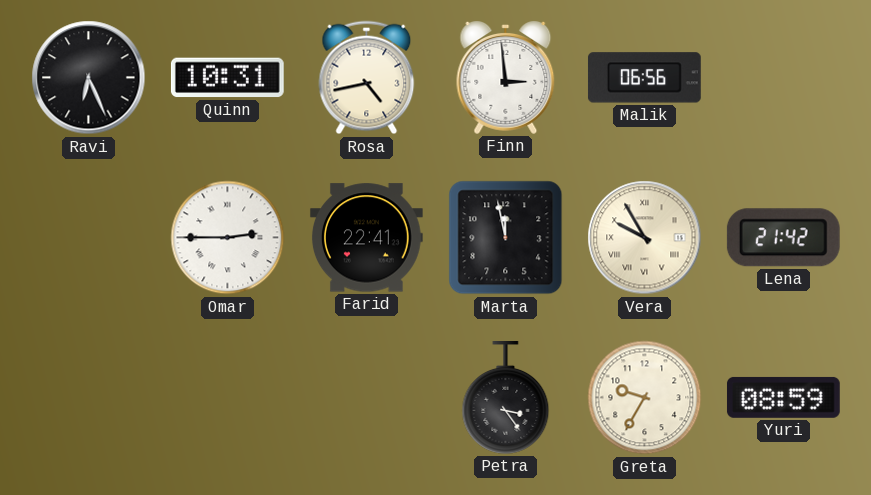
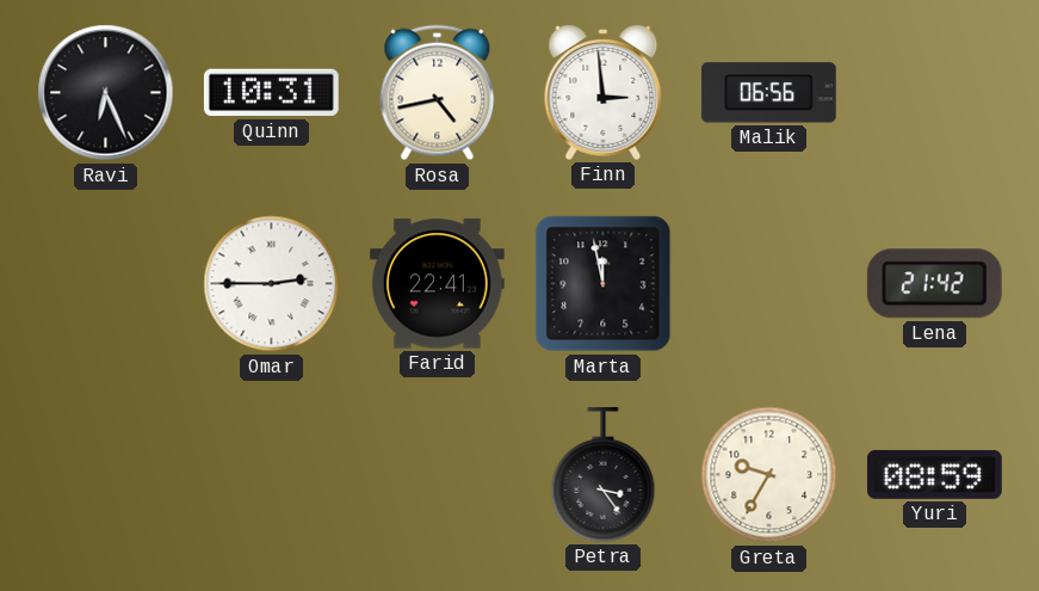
Vera: 9:55 -> none
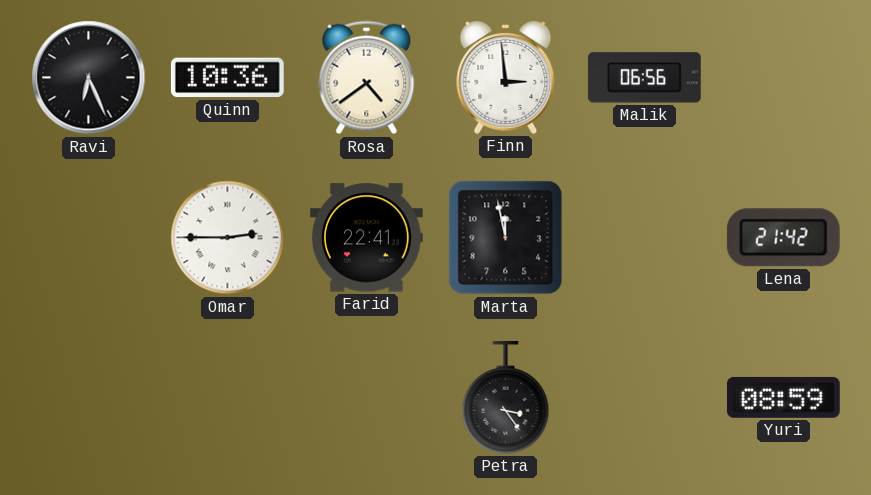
Quinn: 10:31 -> 10:36
Rosa: 4:43 -> 4:39
Greta: 9:35 -> none
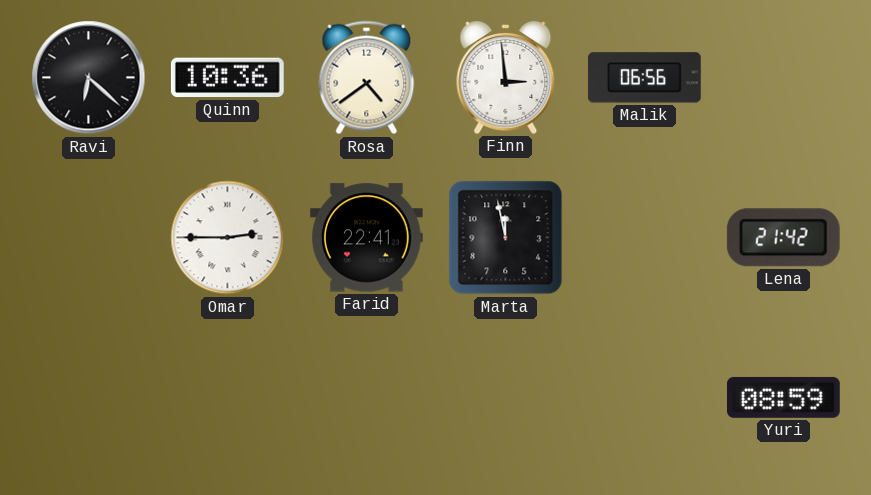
Ravi: 6:26 -> 6:22
Petra: 3:24 -> none
